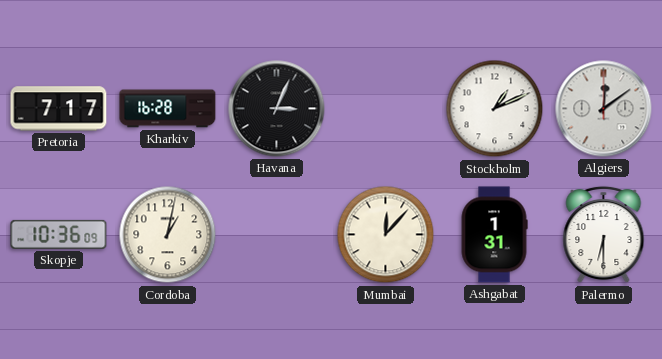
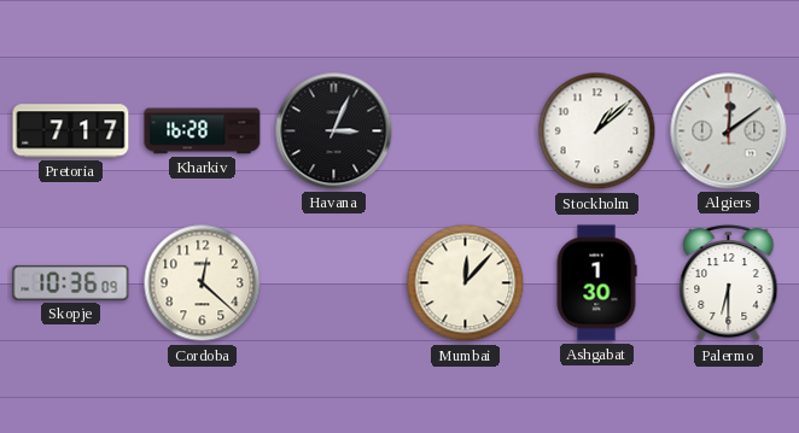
Stockholm: 1:11 -> 1:08
Cordoba: 1:02 -> 12:22
Ashgabat: 1:31 -> 1:30
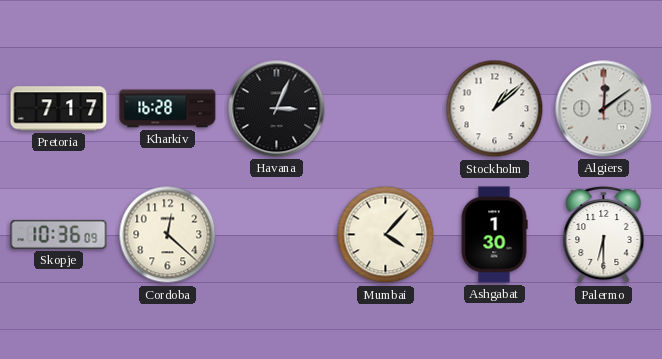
Mumbai: 12:07 -> 4:07
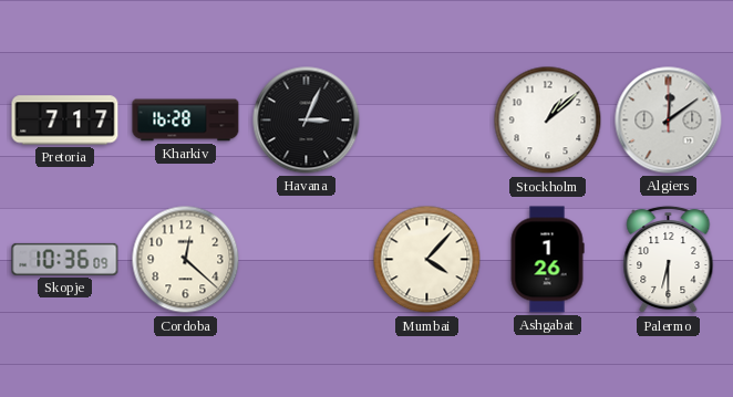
Ashgabat: 1:30 -> 1:26
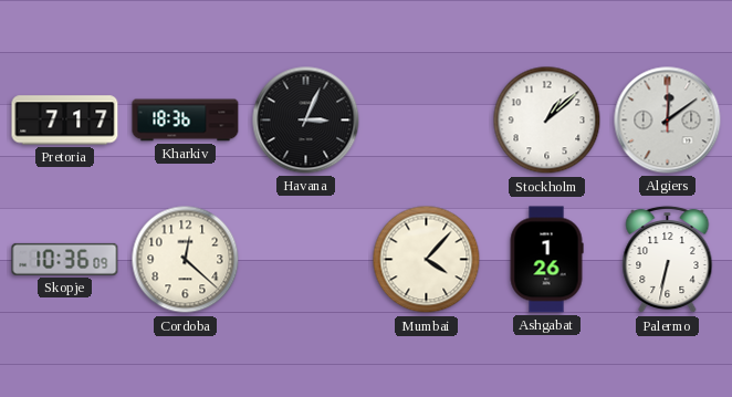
Kharkiv: 16:28 -> 18:36
Palermo: 6:30 -> 6:32
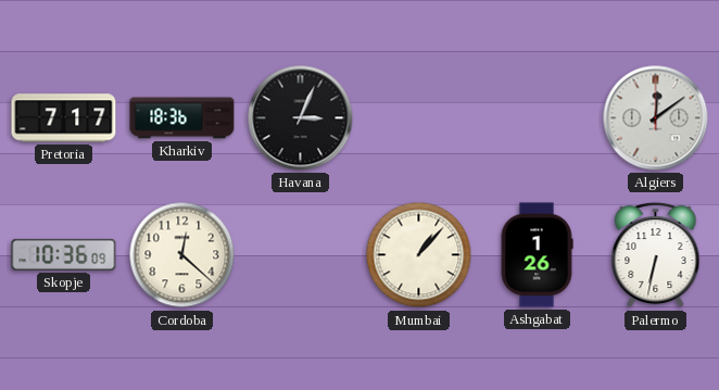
Stockholm: 1:08 -> none
Mumbai: 4:07 -> 1:07
